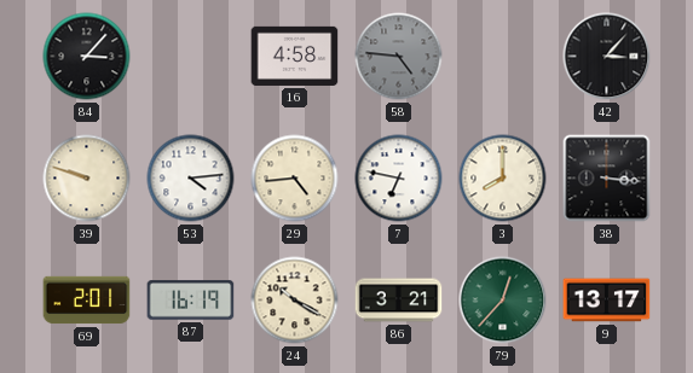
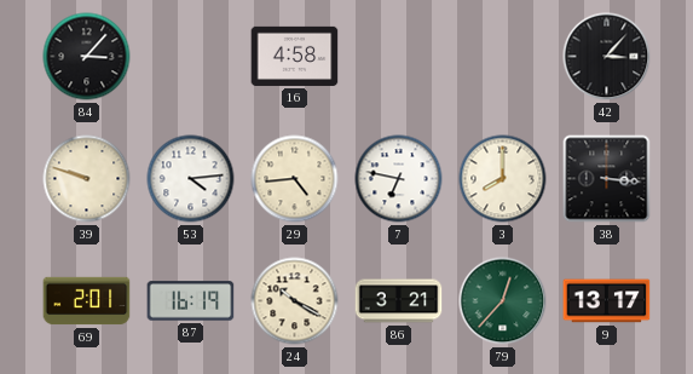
58: 4:46 -> none
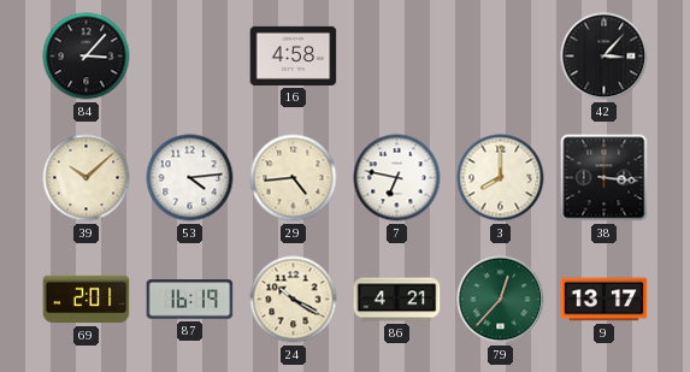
39: 9:48 -> 10:08
86: 3:21 -> 4:21
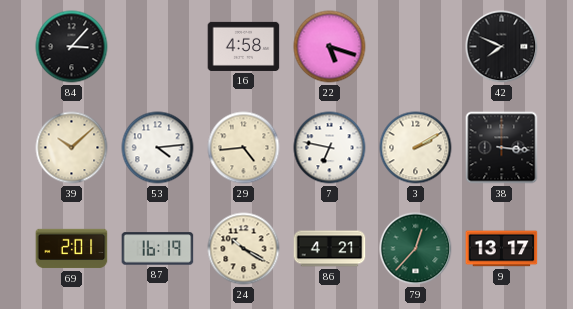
22: none -> 5:18
42: 3:07 -> 7:49
3: 8:00 -> 2:10
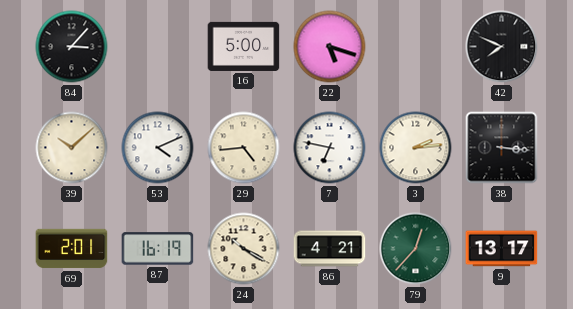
16: 4:58 -> 5:00
53: 4:14 -> 4:11
3: 2:10 -> 2:14
